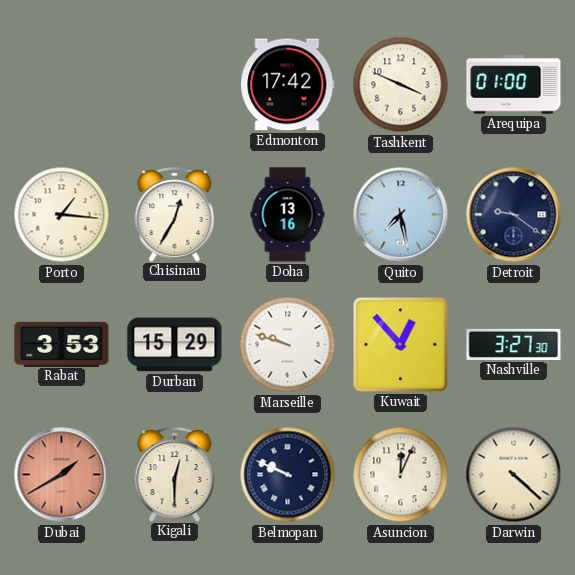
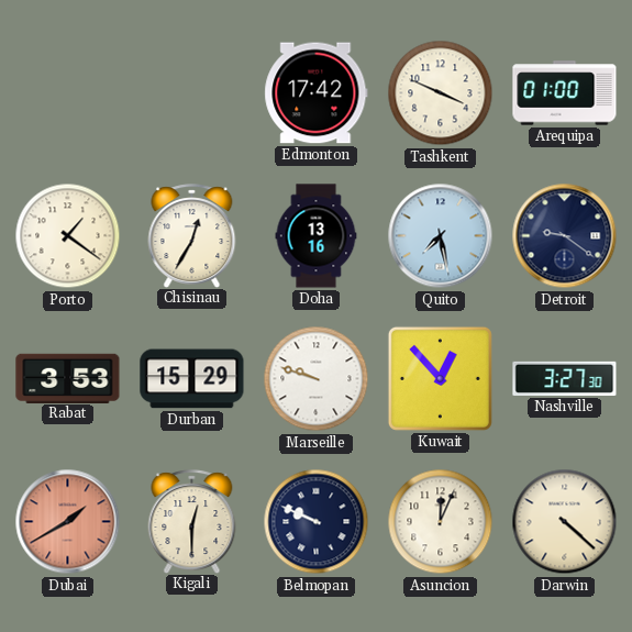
Porto: 1:16 -> 1:21
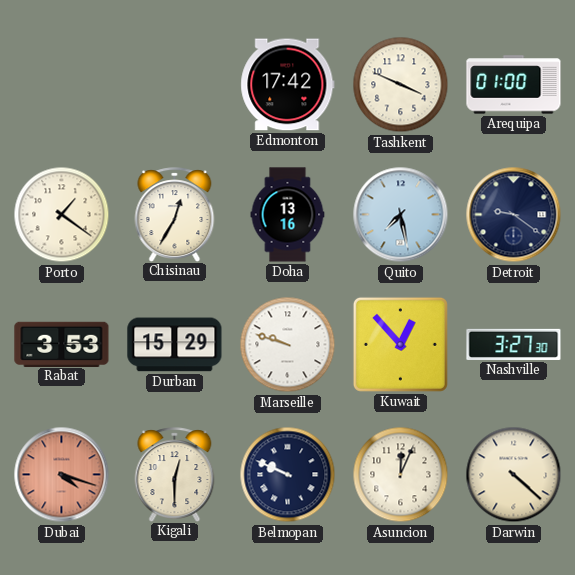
Dubai: 1:40 -> 4:18
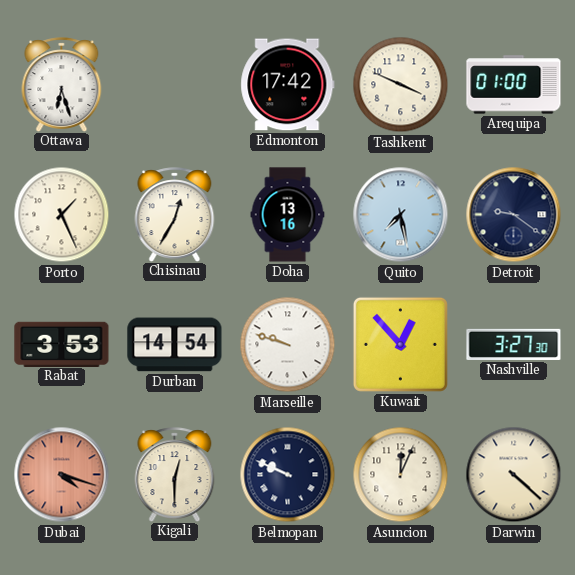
Ottawa: none -> 6:27
Porto: 1:21 -> 1:26
Durban: 15:29 -> 14:54
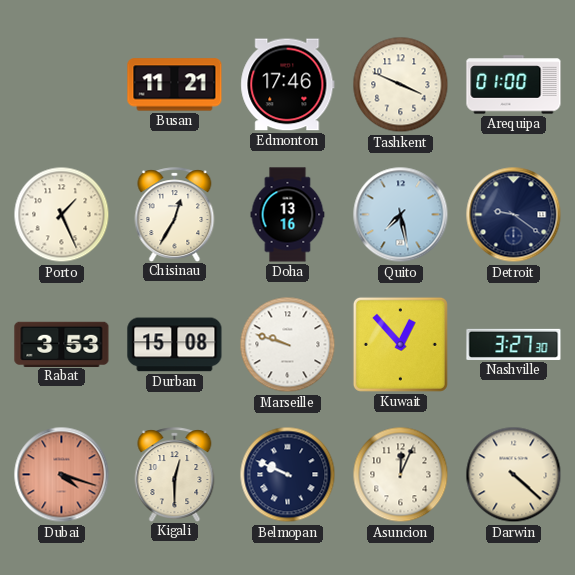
Ottawa: 6:27 -> none
Busan: none -> 11:21
Edmonton: 17:42 -> 17:46
Durban: 14:54 -> 15:08
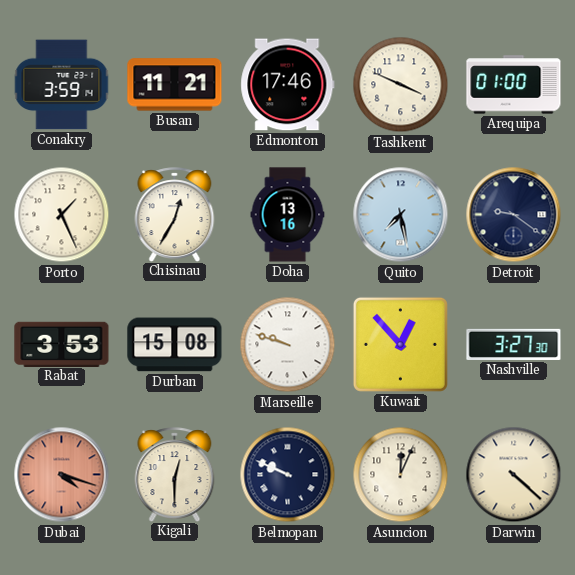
Conakry: none -> 3:59
